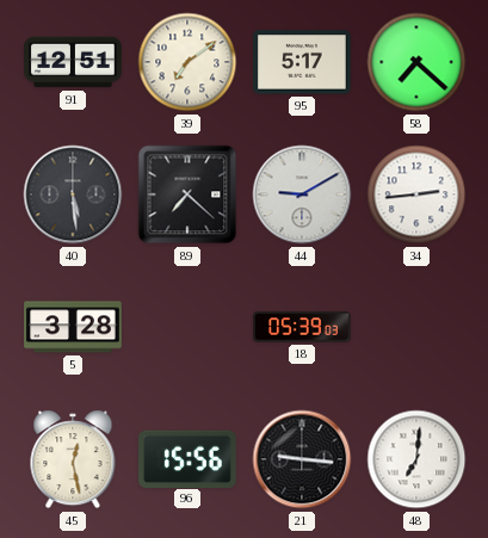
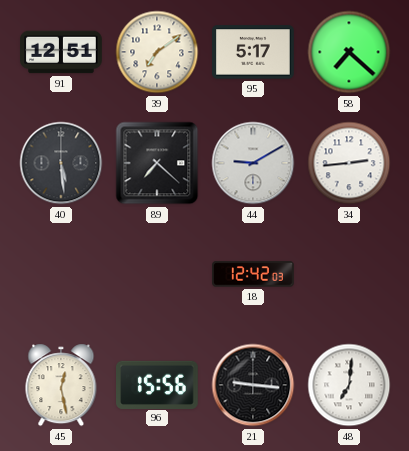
5: 3:28 -> none
18: 05:39 -> 12:42
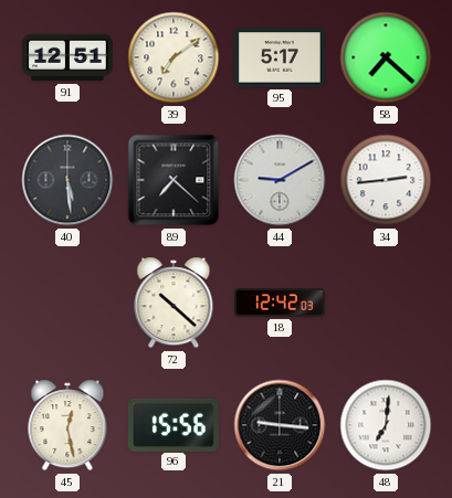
72: none -> 10:22
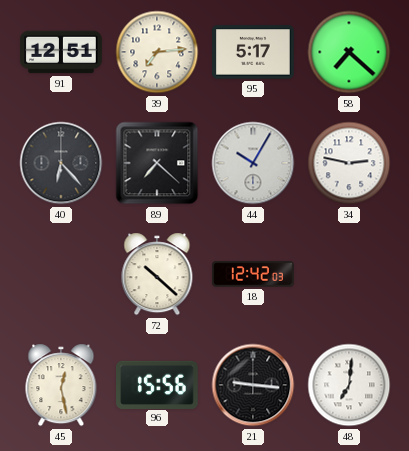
39: 7:09 -> 7:14
40: 5:29 -> 6:23
44: 9:10 -> 10:05
34: 2:44 -> 2:47
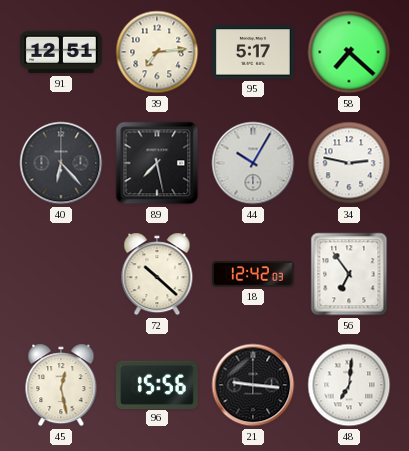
89: 7:22 -> 7:28
56: none -> 6:54
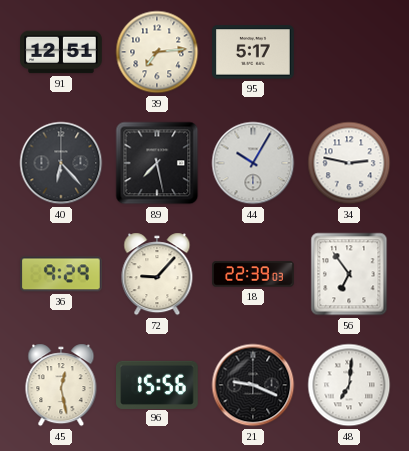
58: 7:22 -> none
36: none -> 9:29
72: 10:22 -> 9:07
18: 12:42 -> 22:39
21: 9:16 -> 9:19
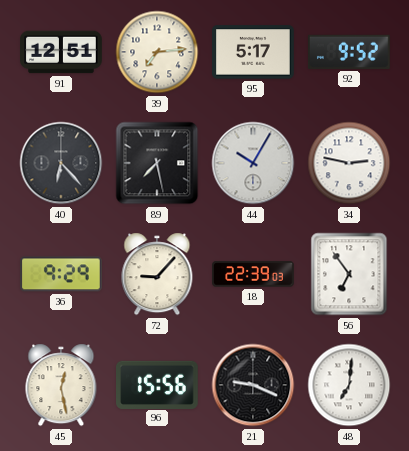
92: none -> 9:52
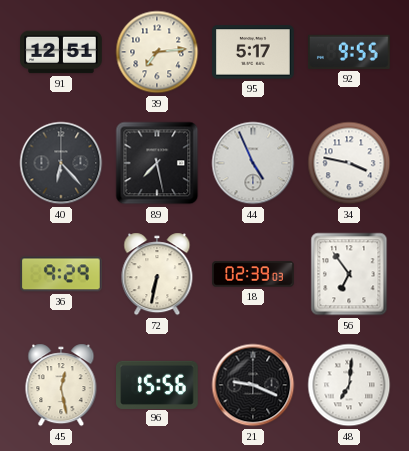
92: 9:52 -> 9:55
44: 10:05 -> 4:56
34: 2:47 -> 3:47
72: 9:07 -> 6:32
18: 22:39 -> 02:39
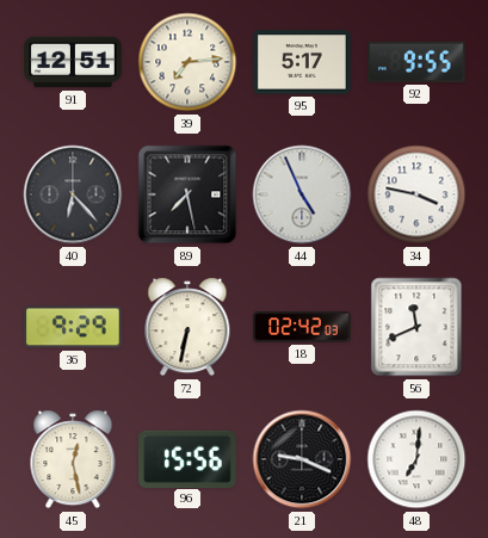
18: 02:39 -> 02:42
56: 6:54 -> 11:41
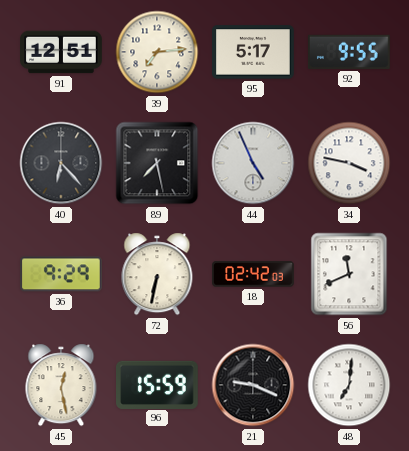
96: 15:56 -> 15:59
